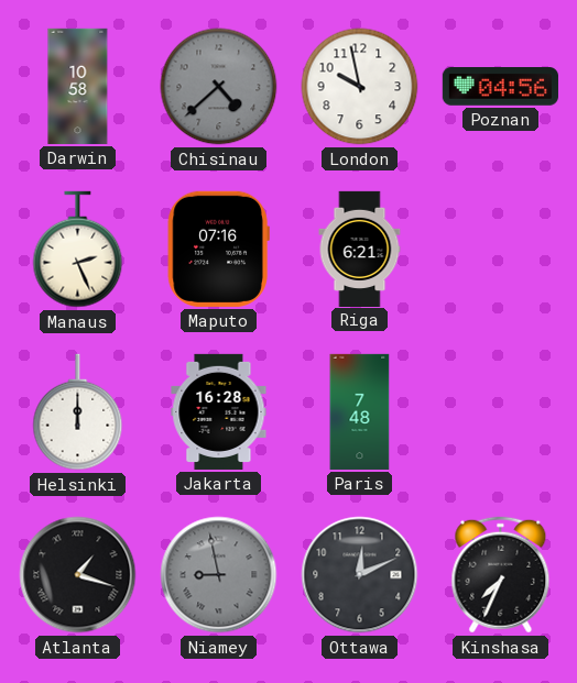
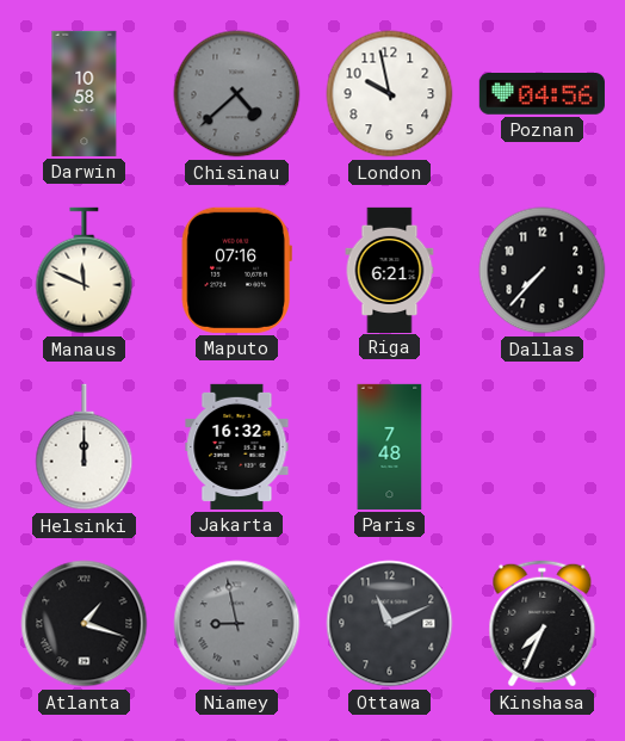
Manaus: 2:26 -> 11:49
Dallas: none -> 7:37
Jakarta: 16:28 -> 16:32
Ottawa: 12:11 -> 11:11
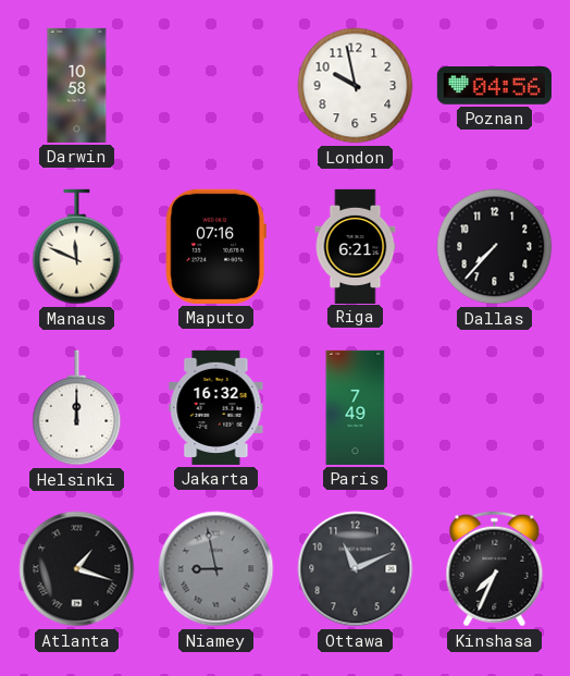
Chisinau: 4:38 -> none
Paris: 7:48 -> 7:49
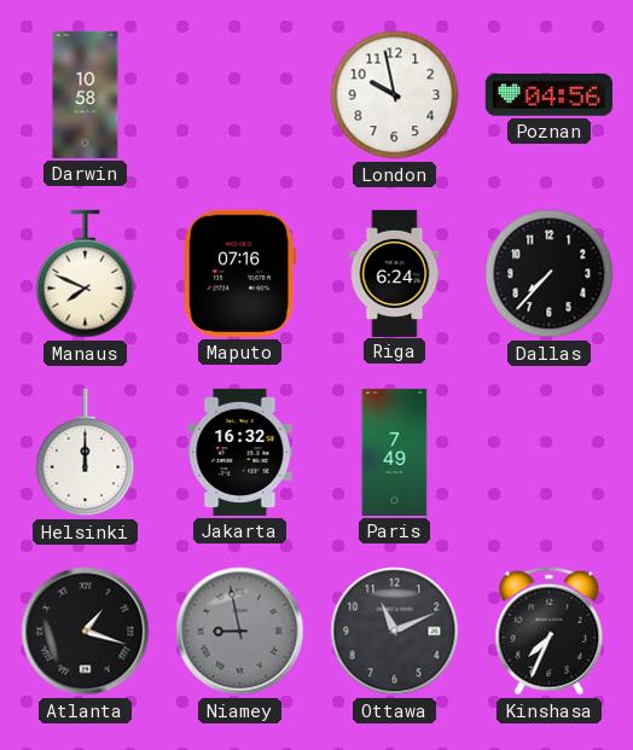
Manaus: 11:49 -> 7:49
Riga: 6:21 -> 6:24
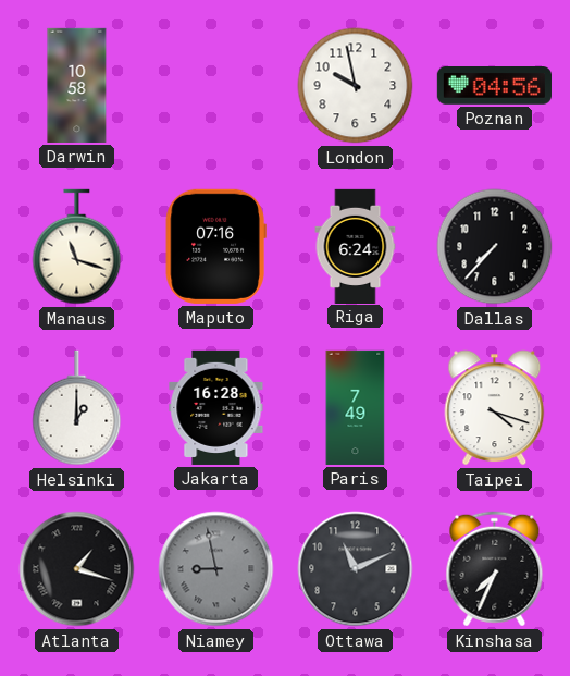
Manaus: 7:49 -> 11:18
Helsinki: 12:00 -> 1:00
Jakarta: 16:32 -> 16:28
Taipei: none -> 4:18
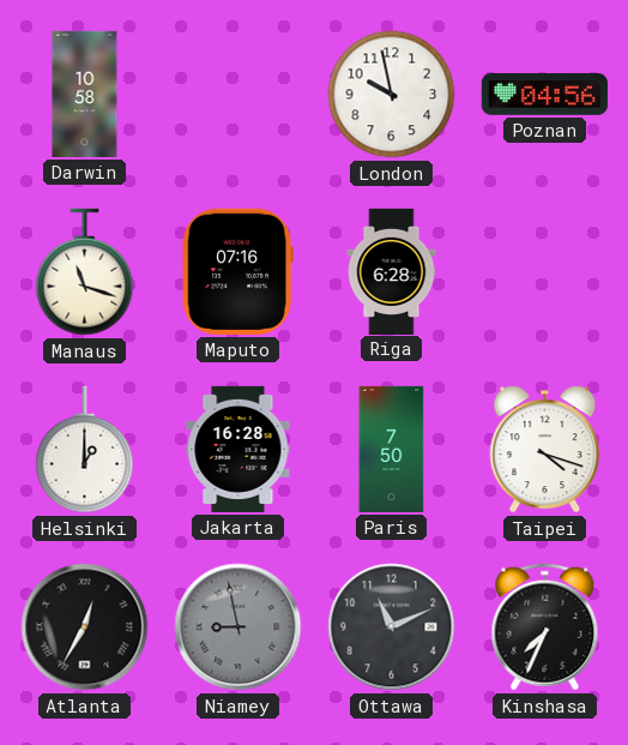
Riga: 6:24 -> 6:28
Dallas: 7:37 -> none
Paris: 7:49 -> 7:50
Atlanta: 1:18 -> 12:35
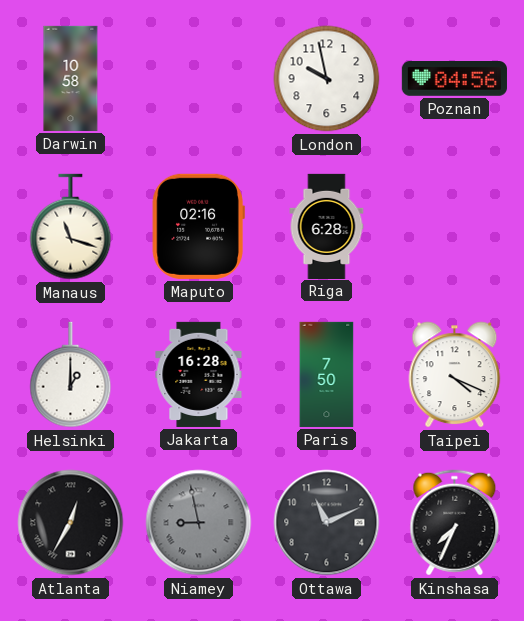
Maputo: 07:16 -> 02:16
Taipei: 4:18 -> 4:19
